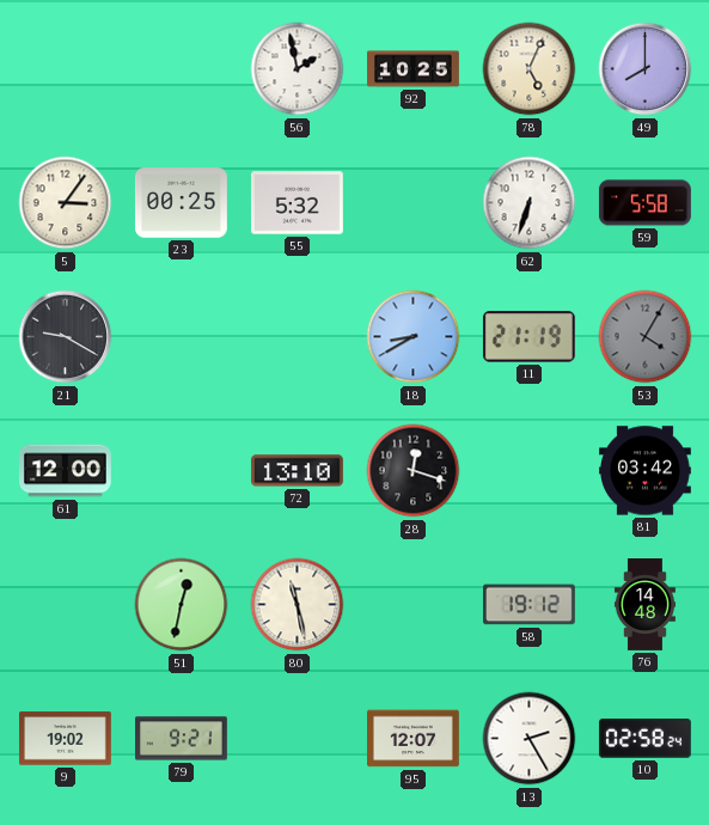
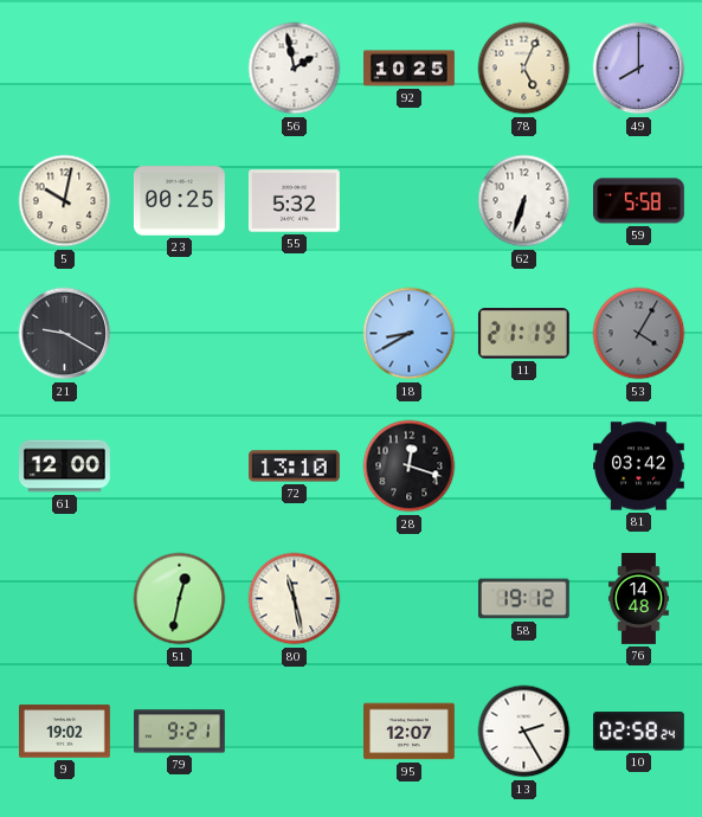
5: 3:06 -> 10:02
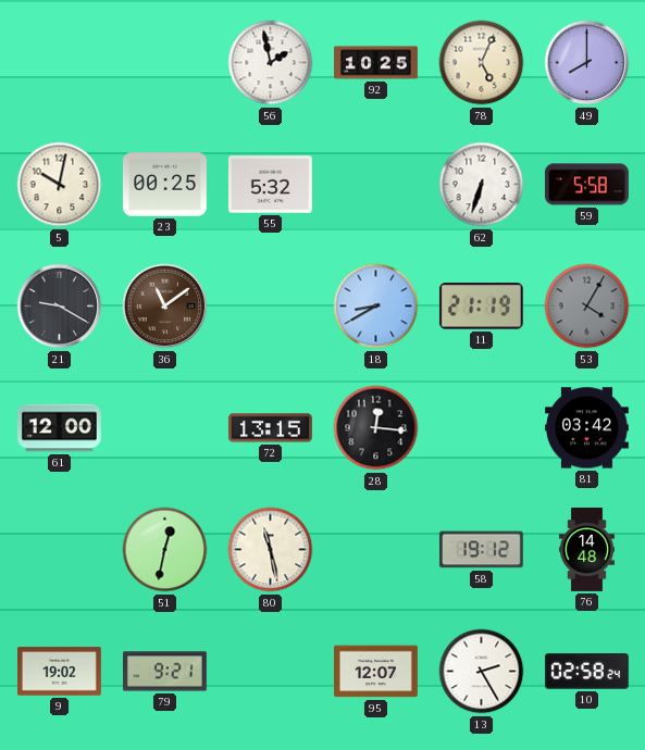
36: none -> 11:09
72: 13:10 -> 13:15
28: 12:18 -> 12:16
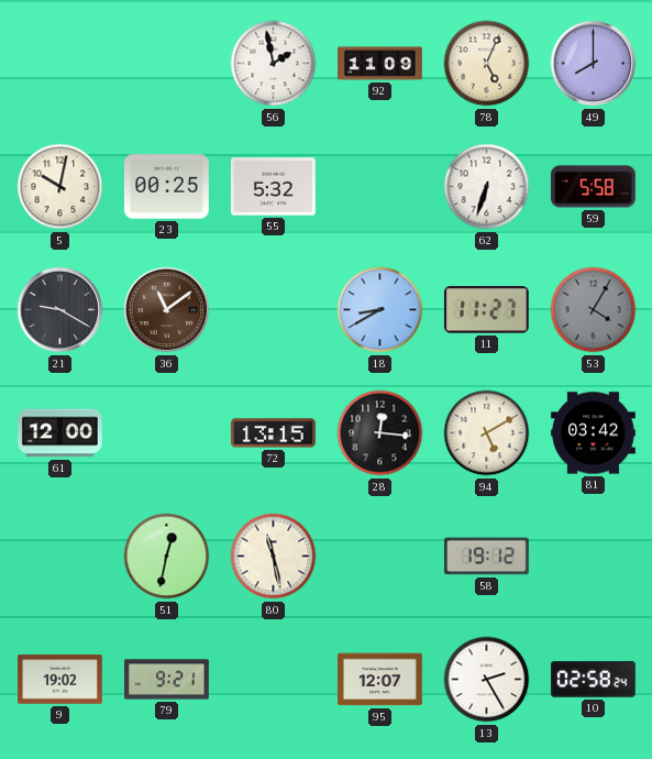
92: 10:25 -> 11:09
11: 21:19 -> 11:27
94: none -> 5:10
76: 14:48 -> none
